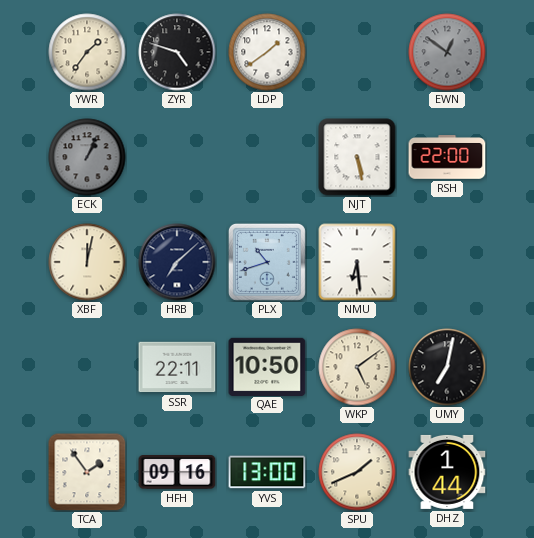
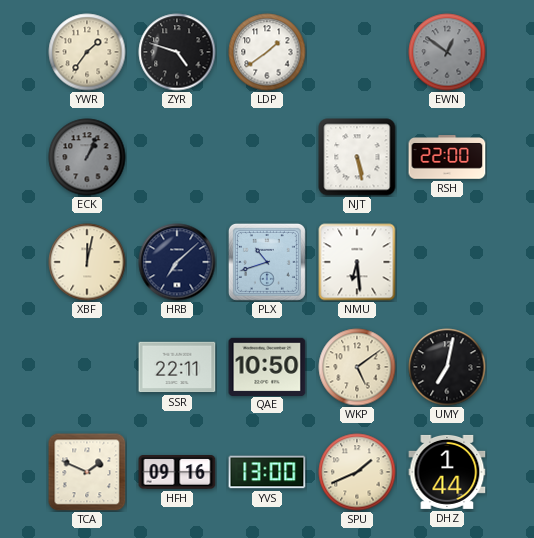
TCA: 1:54 -> 1:49
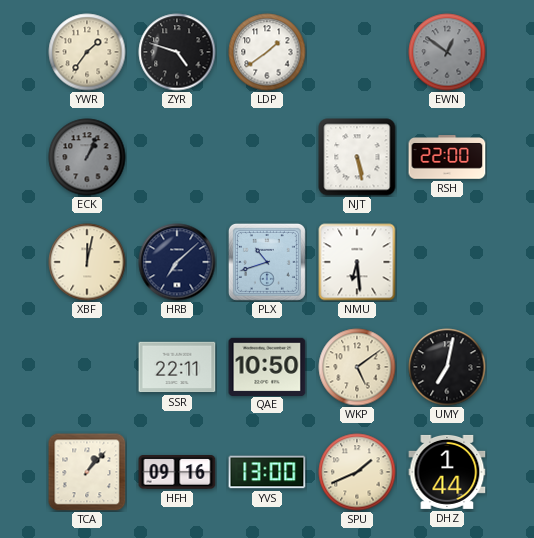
TCA: 1:49 -> 1:07
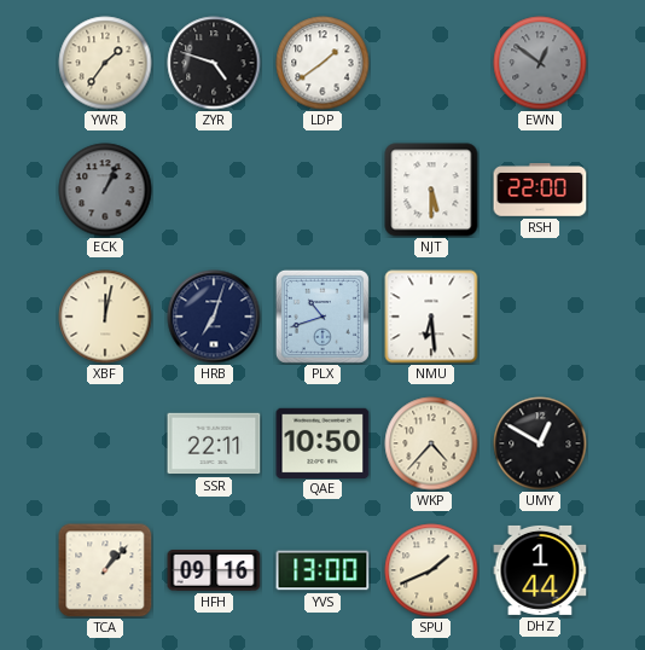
NJT: 5:28 -> 5:30
HRB: 7:08 -> 7:03
WKP: 5:09 -> 4:37
UMY: 7:02 -> 12:50
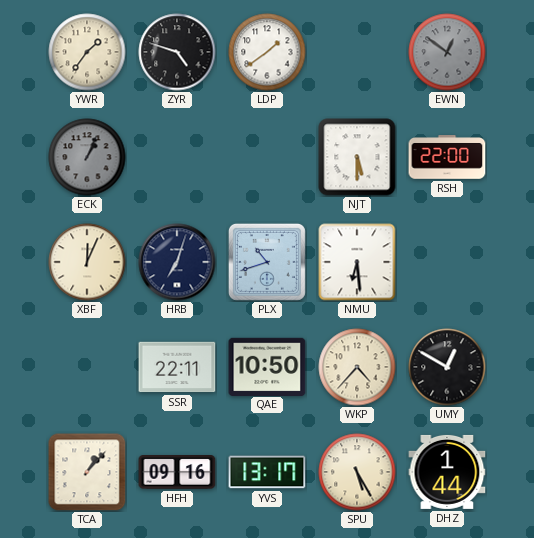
XBF: 12:02 -> 12:04
YVS: 13:00 -> 13:17
SPU: 1:41 -> 5:25
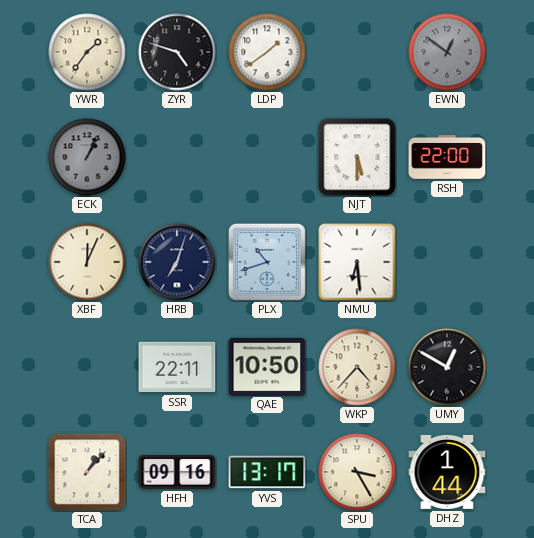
SPU: 5:25 -> 3:25
